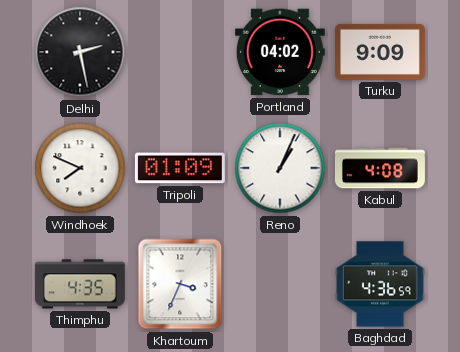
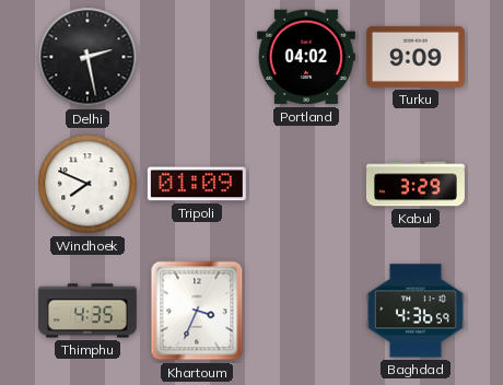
Reno: 1:04 -> none
Kabul: 4:08 -> 3:29
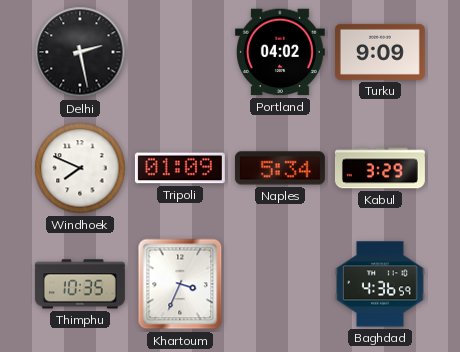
Naples: none -> 5:34
Thimphu: 4:35 -> 10:35
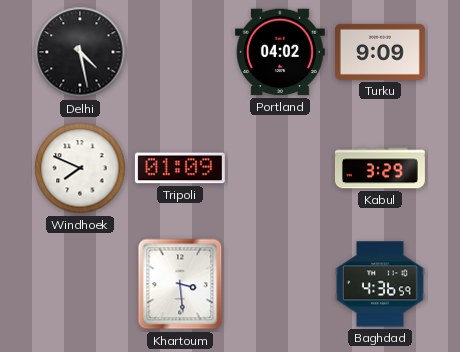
Delhi: 2:28 -> 4:28
Naples: 5:34 -> none
Thimphu: 10:35 -> none
Khartoum: 3:34 -> 3:29
